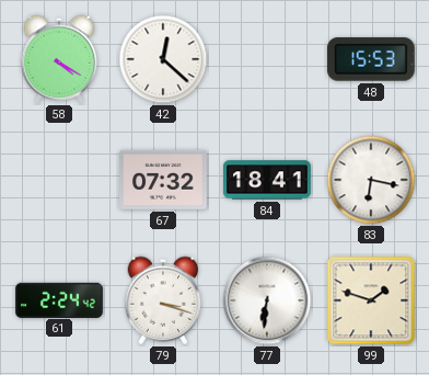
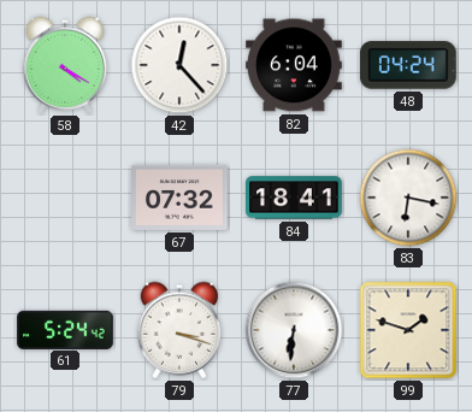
42: 12:22 -> 12:23
82: none -> 6:04
48: 15:53 -> 04:24
61: 2:24 -> 5:24
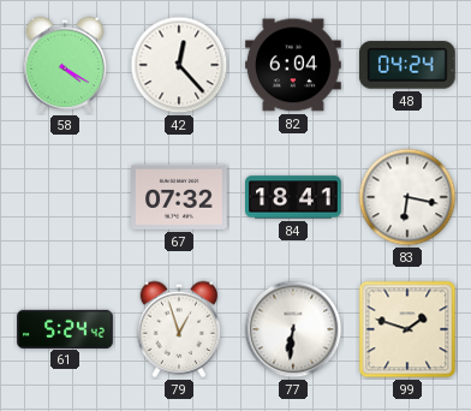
79: 3:18 -> 12:57
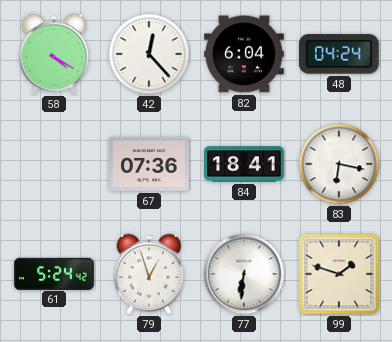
67: 07:32 -> 07:36
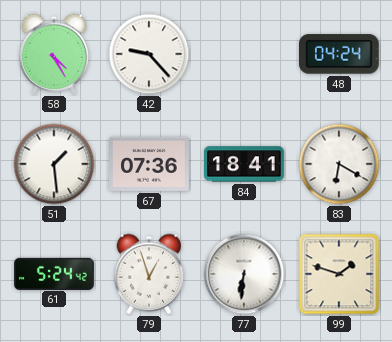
58: 4:20 -> 4:25
42: 12:23 -> 9:23
82: 6:04 -> none
51: none -> 1:29
83: 6:17 -> 6:20
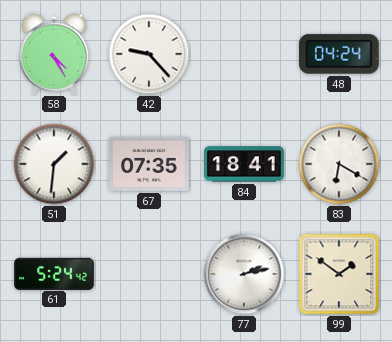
51: 1:29 -> 1:31
67: 07:36 -> 07:35
79: 12:57 -> none
77: 6:31 -> 2:13
99: 1:48 -> 1:51
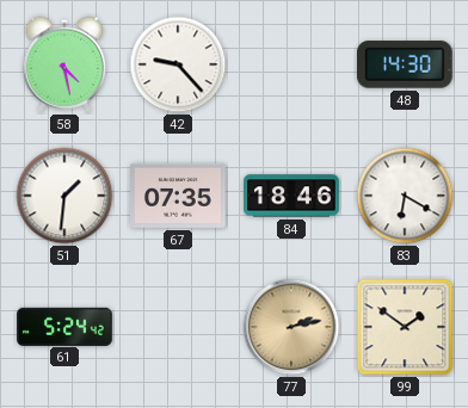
58: 4:25 -> 4:28
48: 04:24 -> 14:30
84: 18:41 -> 18:46
77 dial: white -> champagne
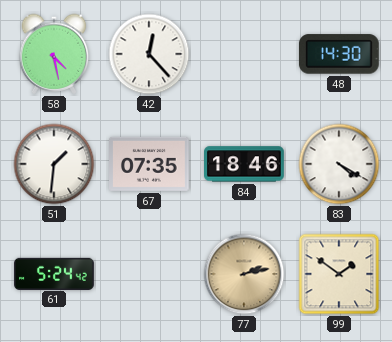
42: 9:23 -> 12:23
83: 6:20 -> 4:20
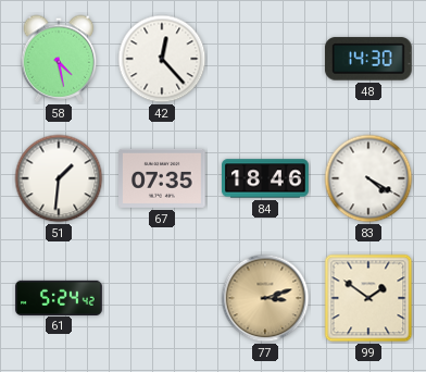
77: 2:13 -> 3:12
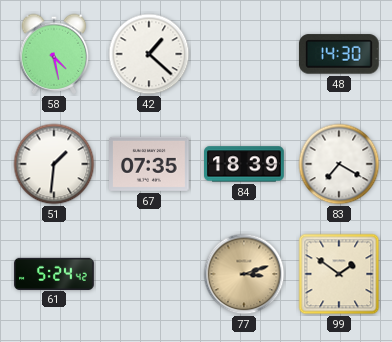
42: 12:23 -> 1:22
84: 18:46 -> 18:39
83: 4:20 -> 7:20
